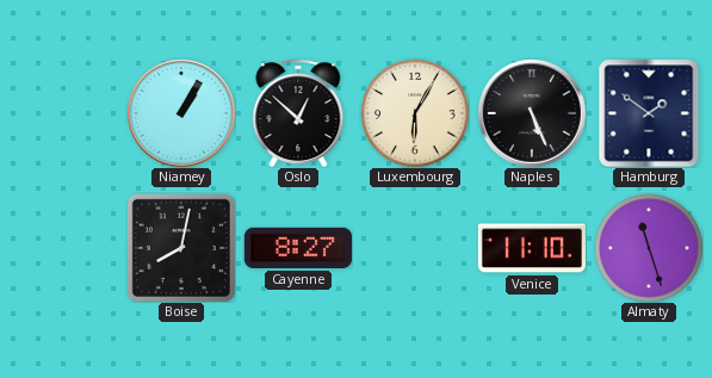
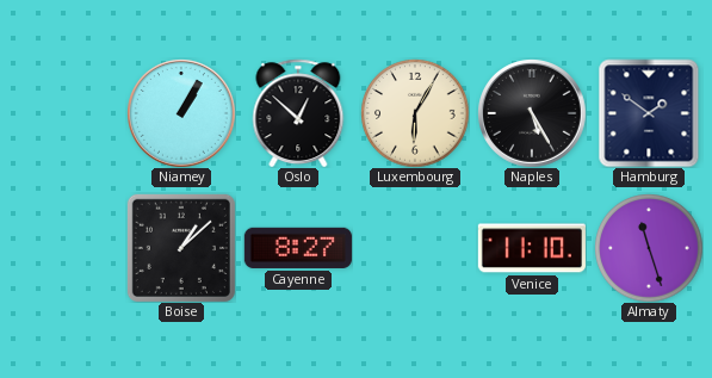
Naples: 5:26 -> 5:25
Boise: 8:02 -> 1:08
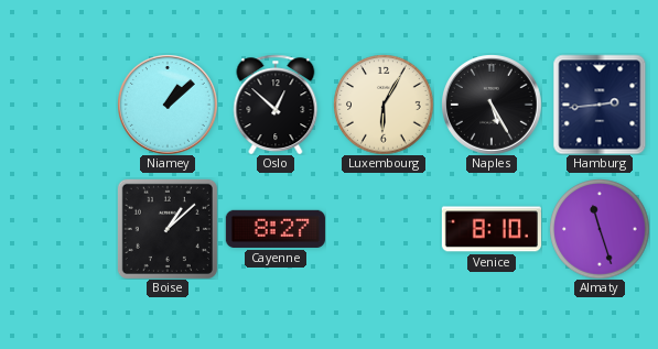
Niamey: 1:05 -> 1:08
Hamburg: 1:51 -> 2:44
Venice: 11:10 -> 8:10
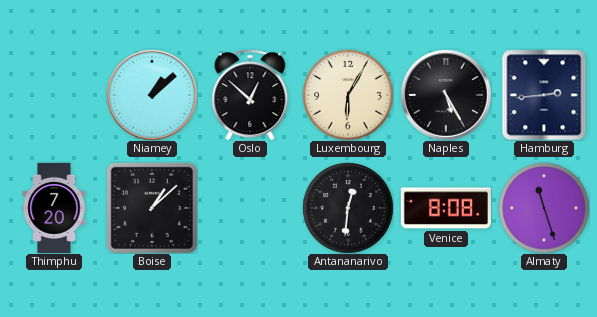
Thimphu: none -> 7:20
Cayenne: 8:27 -> none
Antananarivo: none -> 12:31
Venice: 8:10 -> 8:08
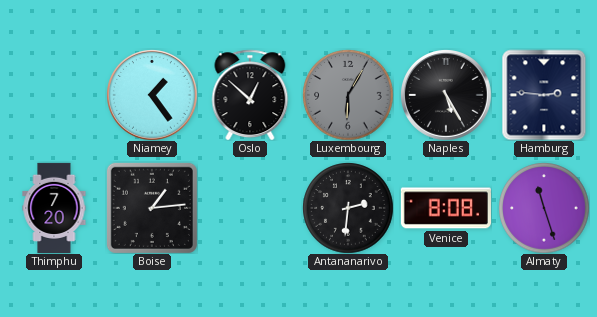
Niamey: 1:08 -> 1:24
Luxembourg dial: cream -> grey
Hamburg: 2:44 -> 2:46
Boise: 1:08 -> 1:14
Antananarivo: 12:31 -> 2:31
